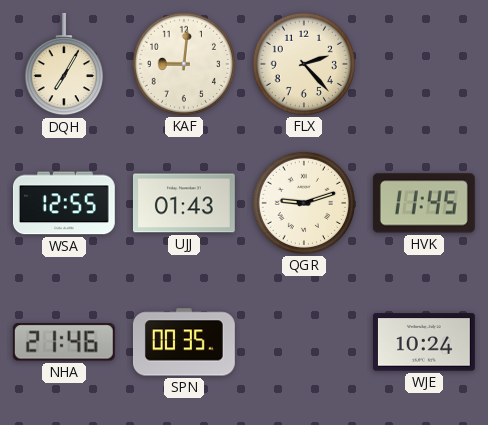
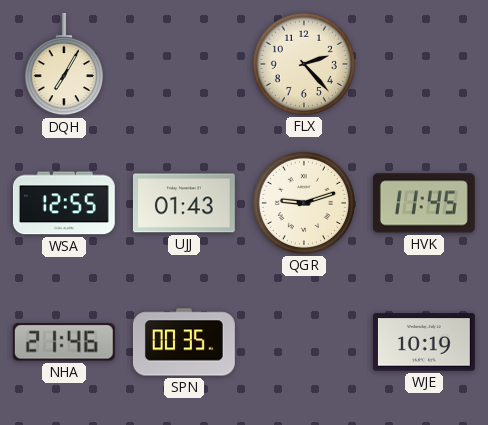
KAF: 9:01 -> none
WJE: 10:24 -> 10:19
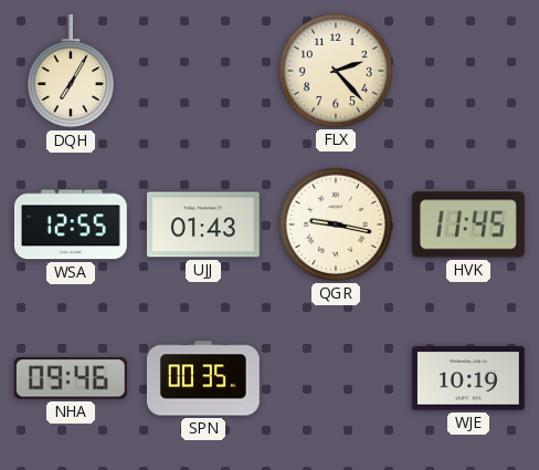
QGR: 9:12 -> 9:17
NHA: 21:46 -> 09:46
